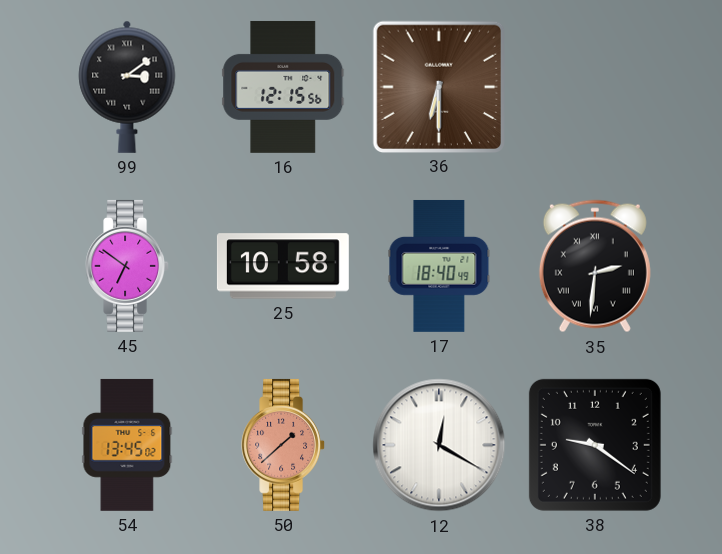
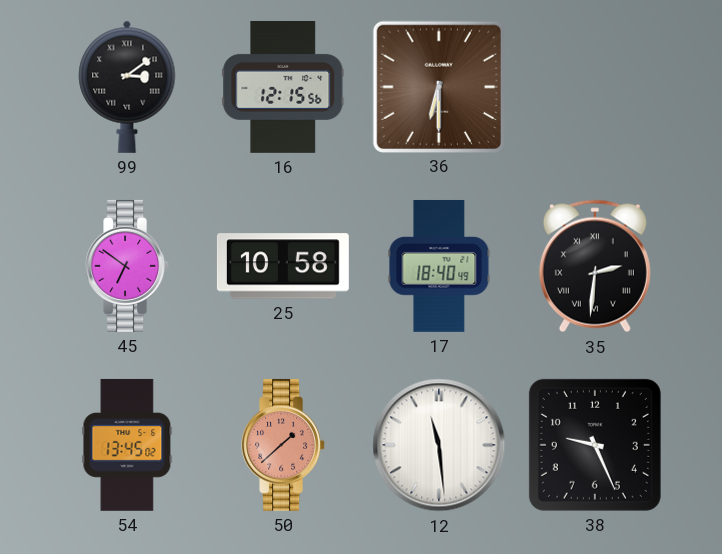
12: 12:20 -> 11:29
38: 9:21 -> 9:26
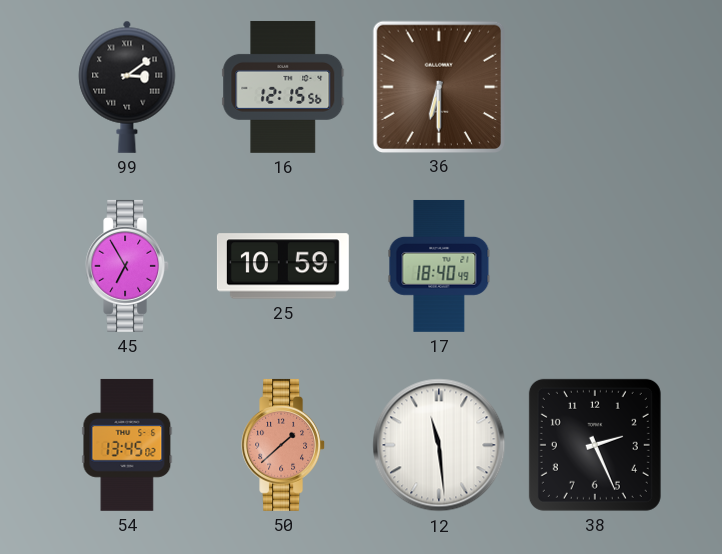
45: 6:51 -> 6:55
25: 10:58 -> 10:59
35: 2:31 -> none
38: 9:26 -> 2:26
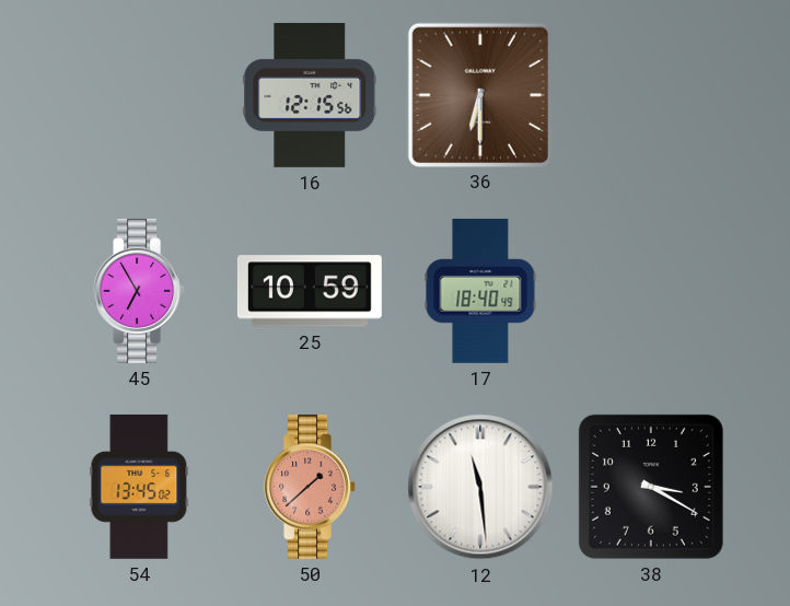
99: 3:09 -> none
38: 2:26 -> 3:20
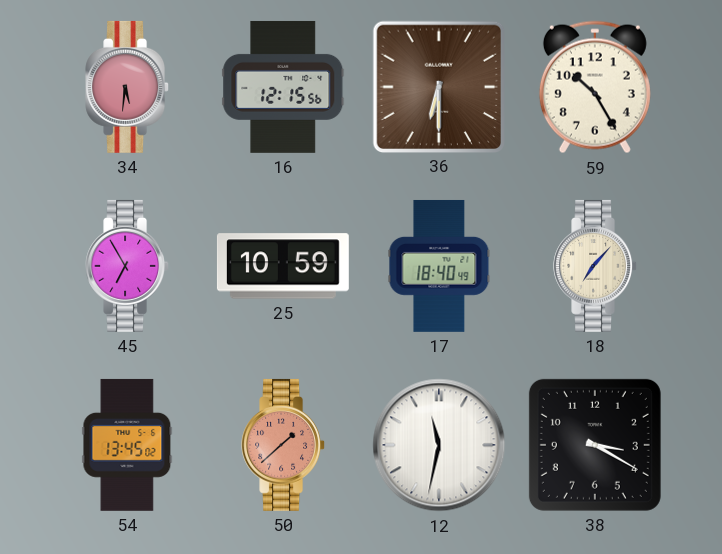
34: none -> 5:31
59: none -> 10:25
18: none -> 7:07
12: 11:29 -> 11:32
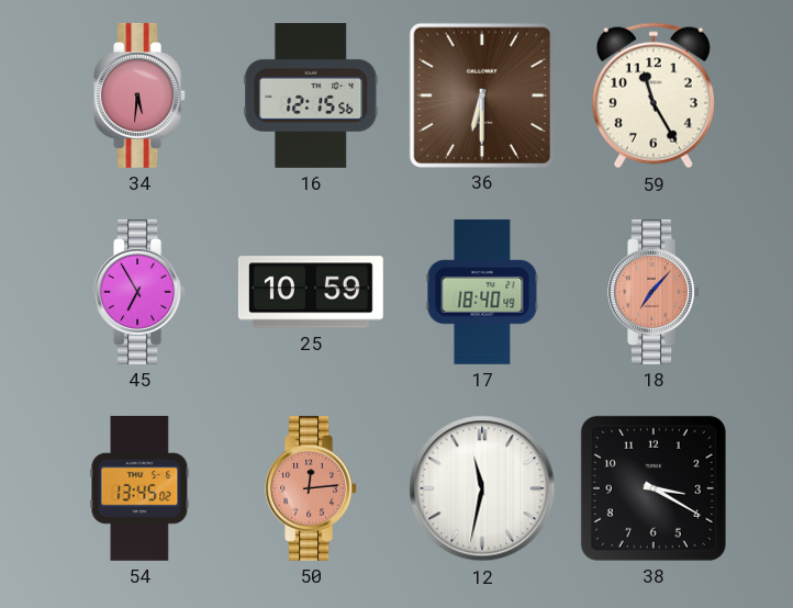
59: 10:25 -> 11:25
18 dial: cream -> salmon
50: 1:38 -> 12:14
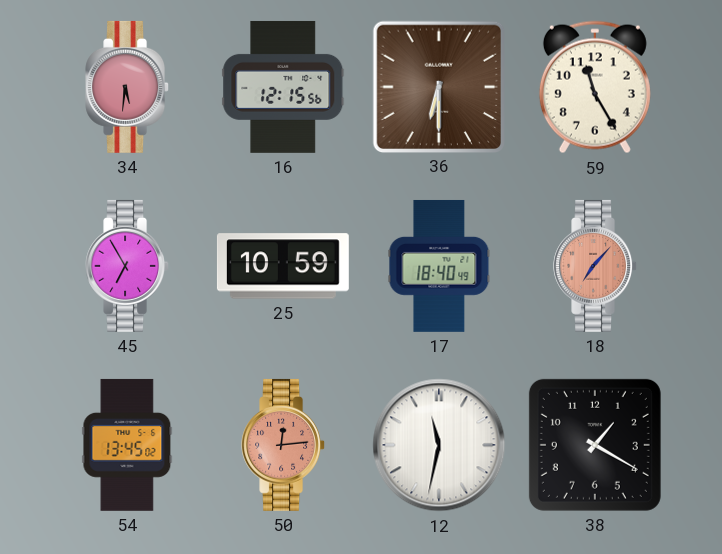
38: 3:20 -> 1:20
